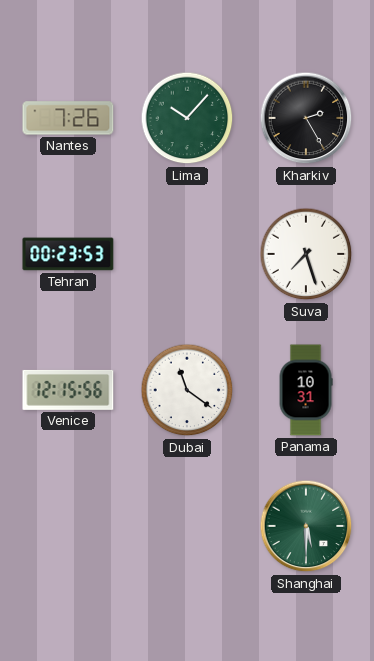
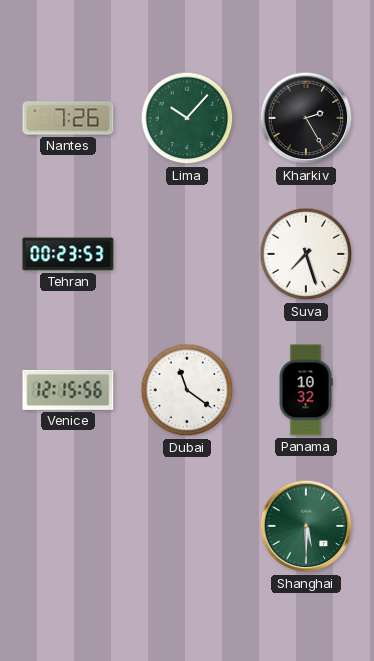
Panama: 10:31 -> 10:32
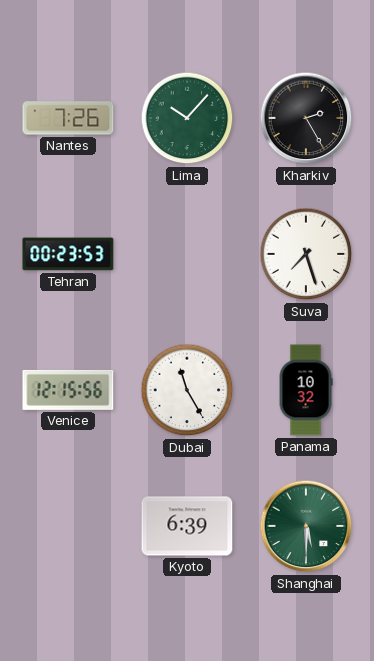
Dubai: 11:21 -> 11:25
Kyoto: none -> 6:39
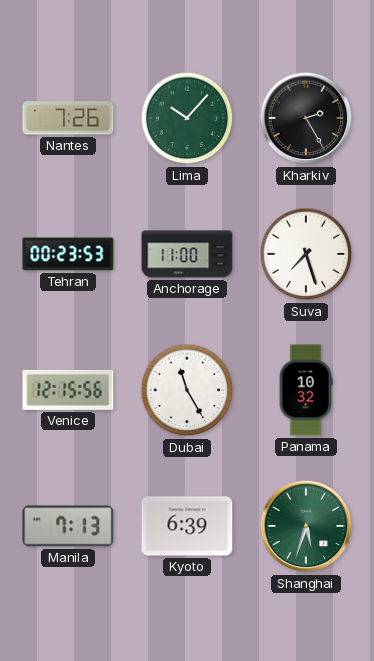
Anchorage: none -> 11:00
Manila: none -> 7:13
Shanghai: 5:30 -> 5:33
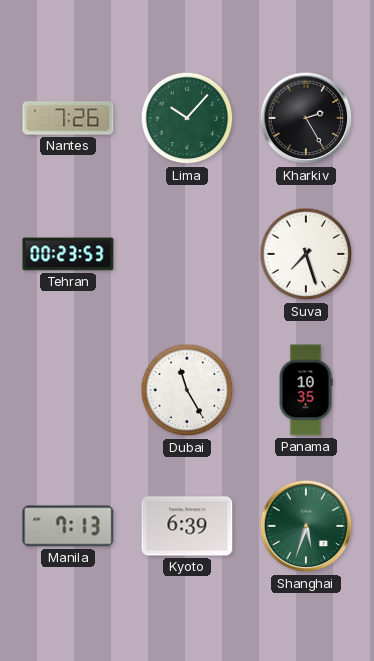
Anchorage: 11:00 -> none
Venice: 12:15 -> none
Panama: 10:32 -> 10:35
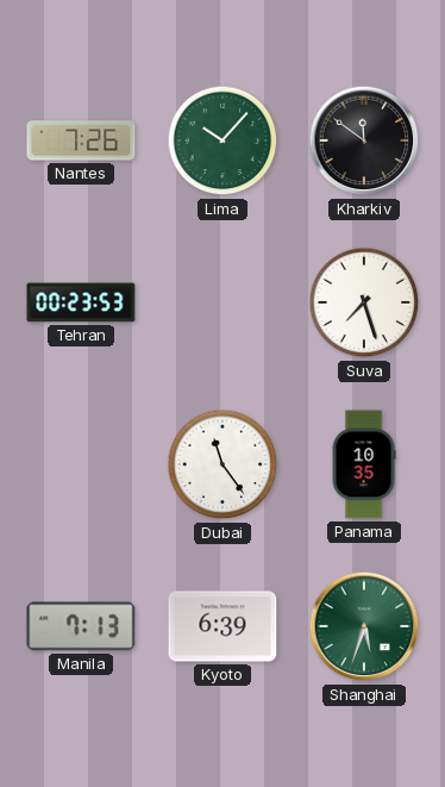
Kharkiv: 2:25 -> 11:51
Dubai: 11:25 -> 11:24
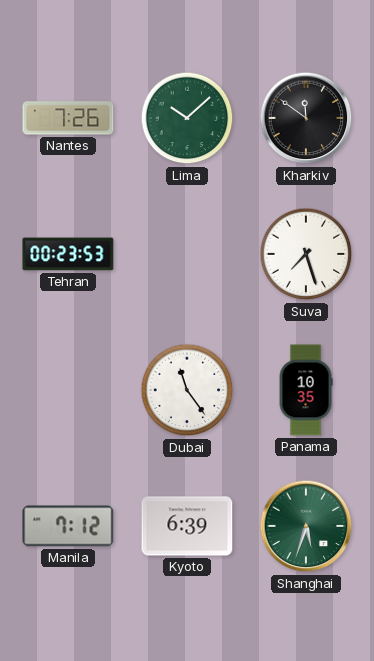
Lima: 10:07 -> 10:08
Manila: 7:13 -> 7:12
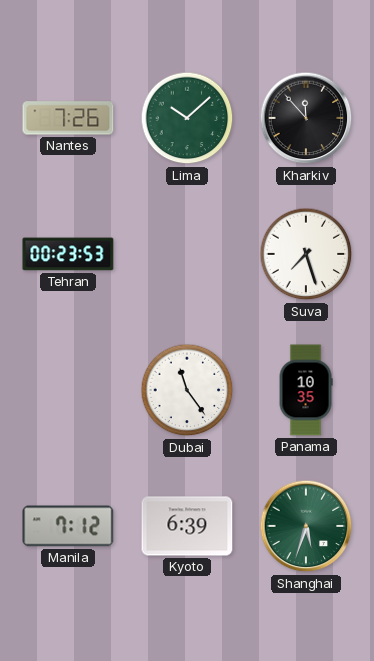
Kharkiv: 11:51 -> 11:53
